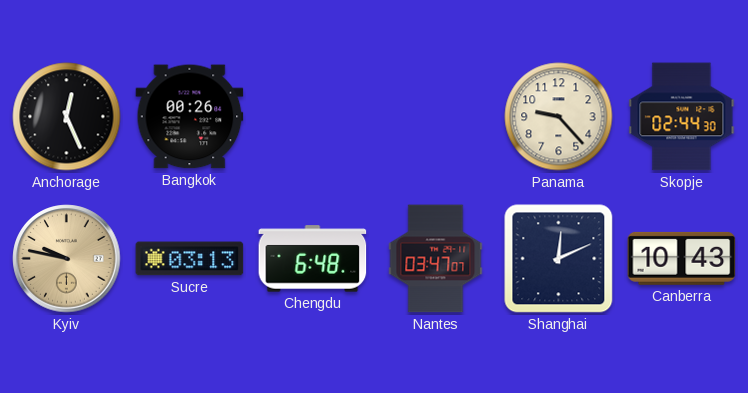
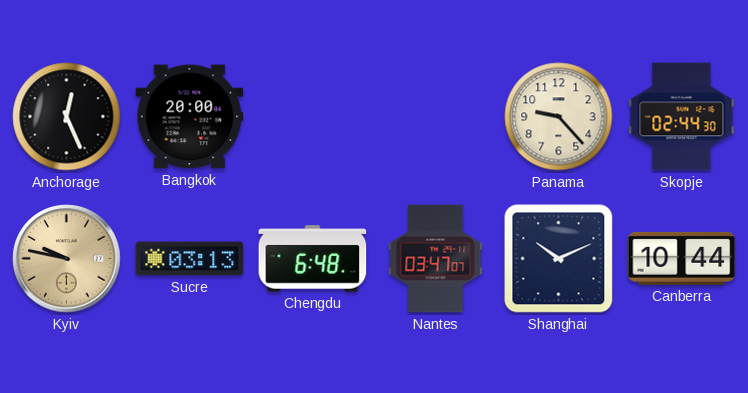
Bangkok: 00:26 -> 20:00
Shanghai: 12:11 -> 10:11
Canberra: 10:43 -> 10:44
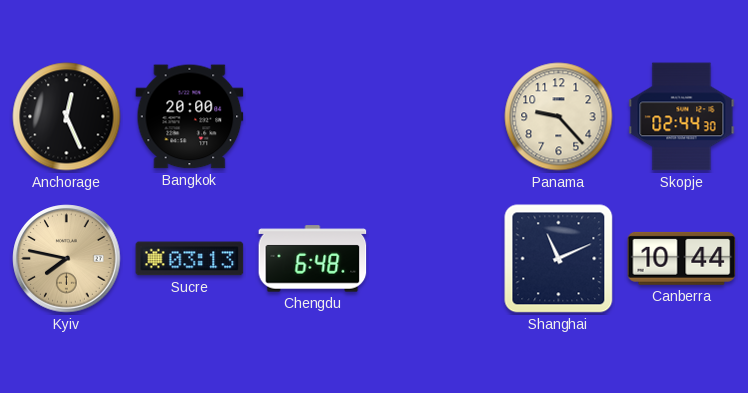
Kyiv: 9:47 -> 7:47
Nantes: 03:47 -> none
Shanghai: 10:11 -> 11:11
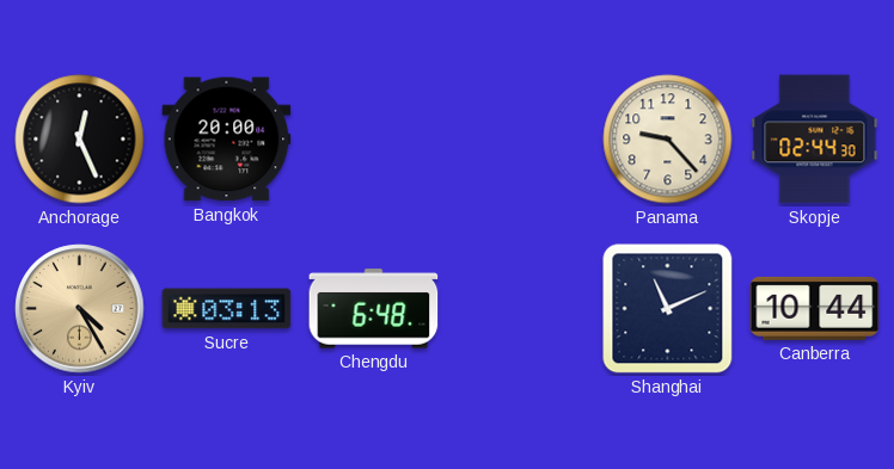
Kyiv: 7:47 -> 4:25
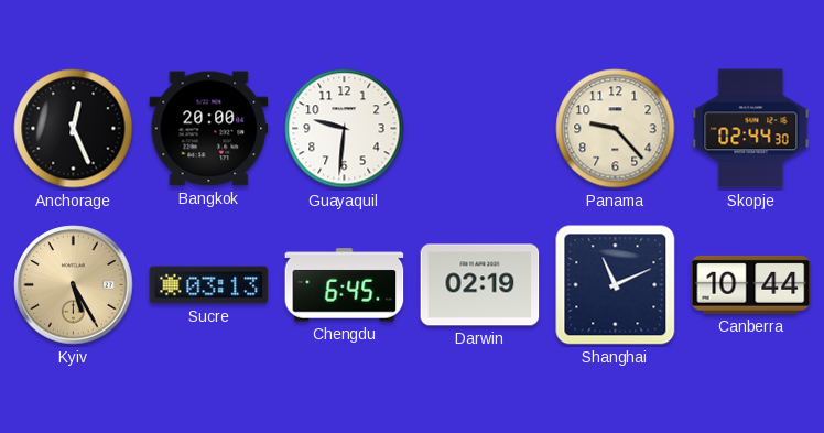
Guayaquil: none -> 9:31
Kyiv: 4:25 -> 5:25
Chengdu: 6:48 -> 6:45
Darwin: none -> 02:19
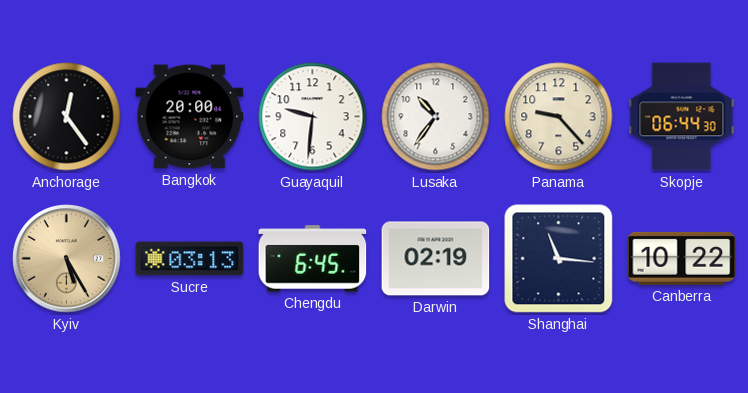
Anchorage: 12:26 -> 12:24
Lusaka: none -> 10:36
Skopje: 02:44 -> 06:44
Shanghai: 11:11 -> 11:16
Canberra: 10:44 -> 10:22
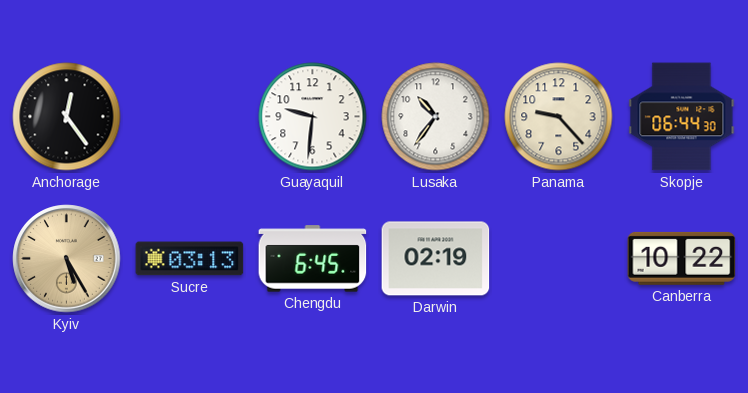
Bangkok: 20:00 -> none
Shanghai: 11:16 -> none
